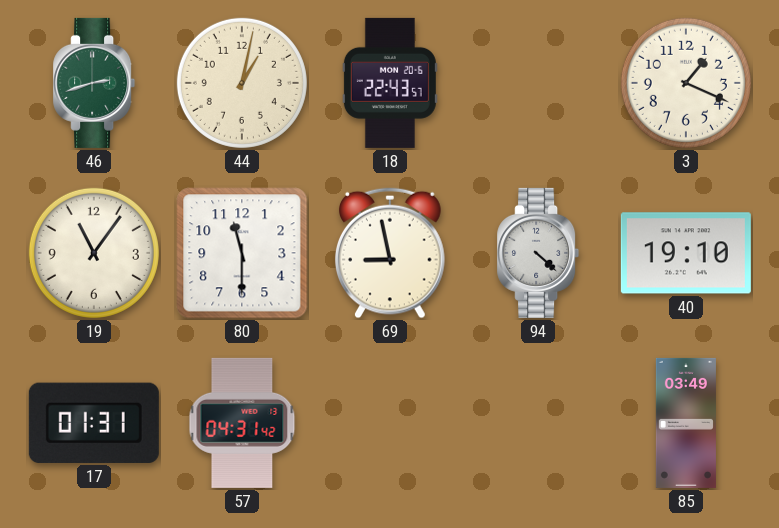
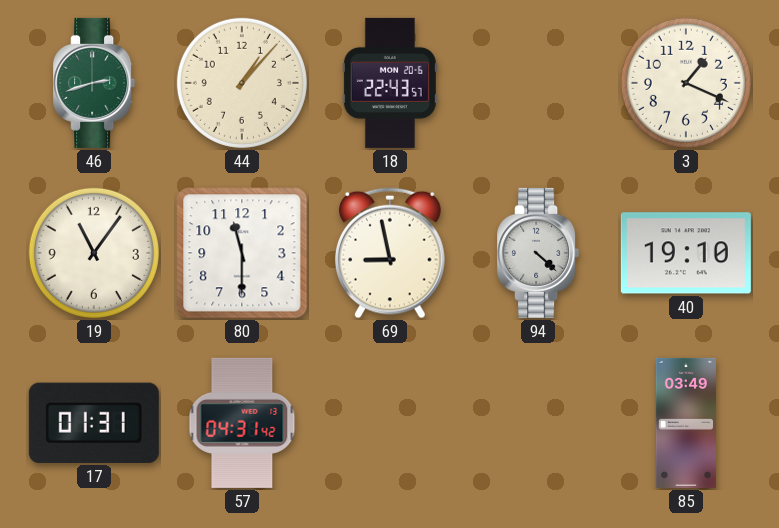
44: 1:02 -> 1:07
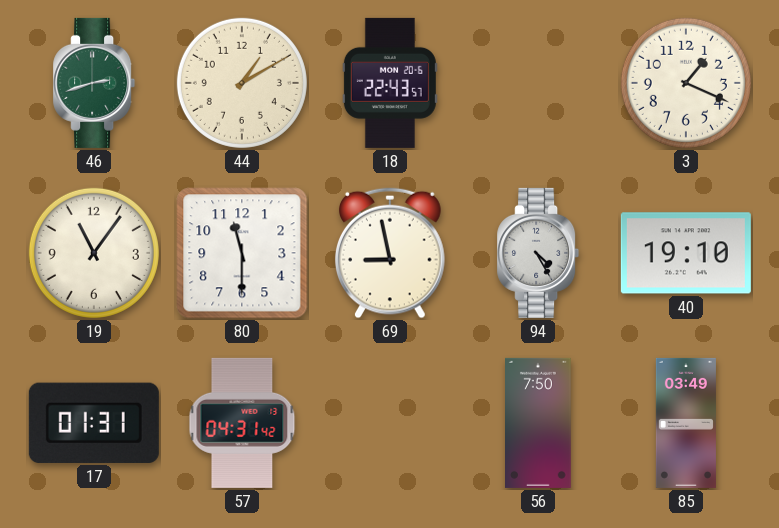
44: 1:07 -> 1:10
94: 4:22 -> 4:25
56: none -> 7:50
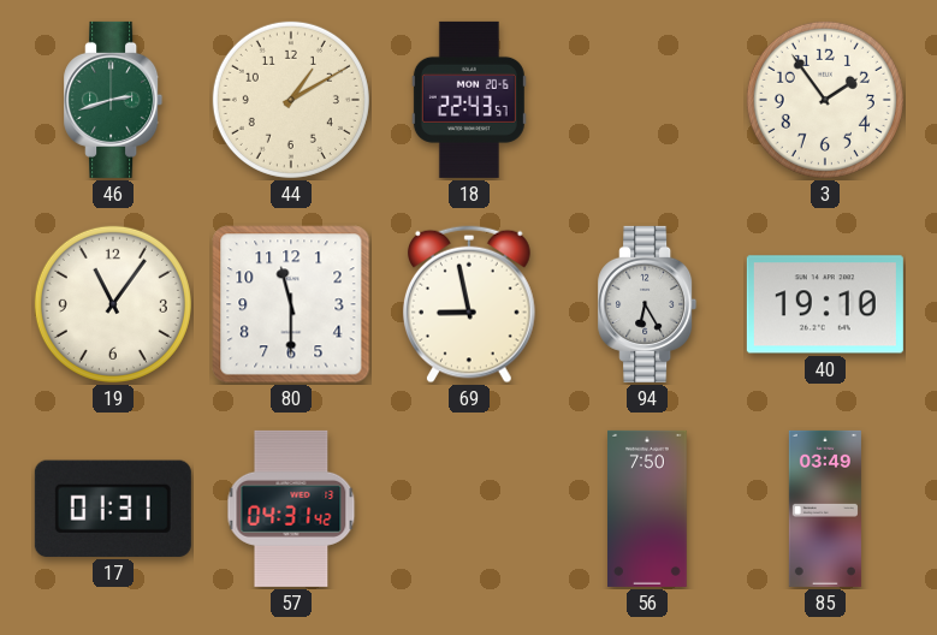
3: 1:19 -> 1:54
94: 4:25 -> 6:25
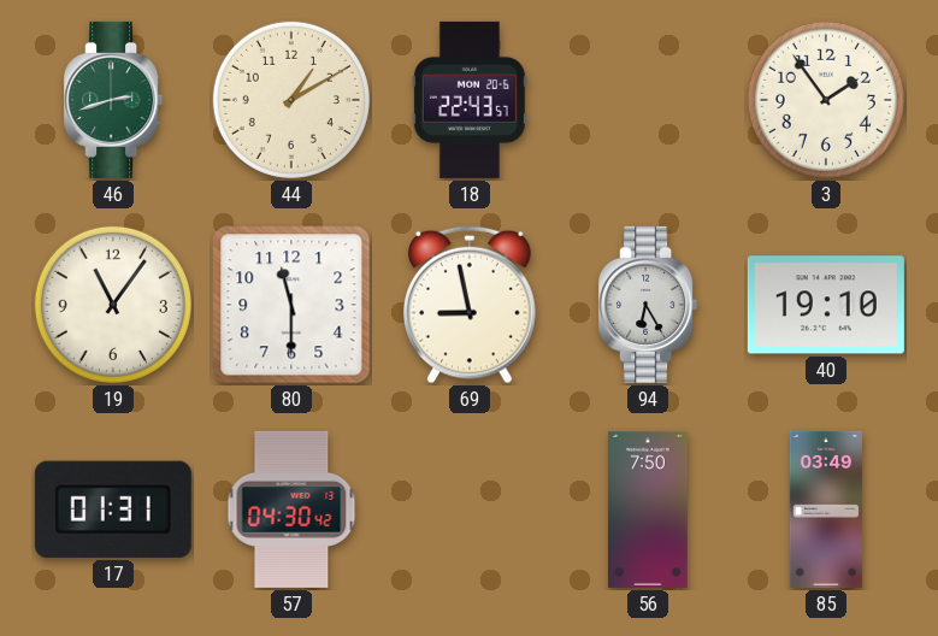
57: 04:31 -> 04:30
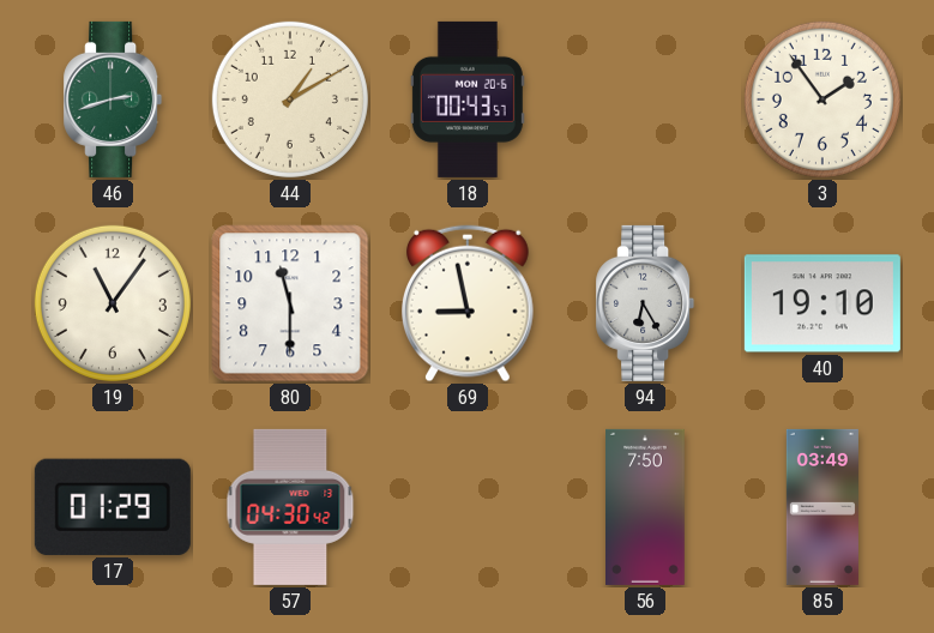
18: 22:43 -> 00:43
17: 01:31 -> 01:29
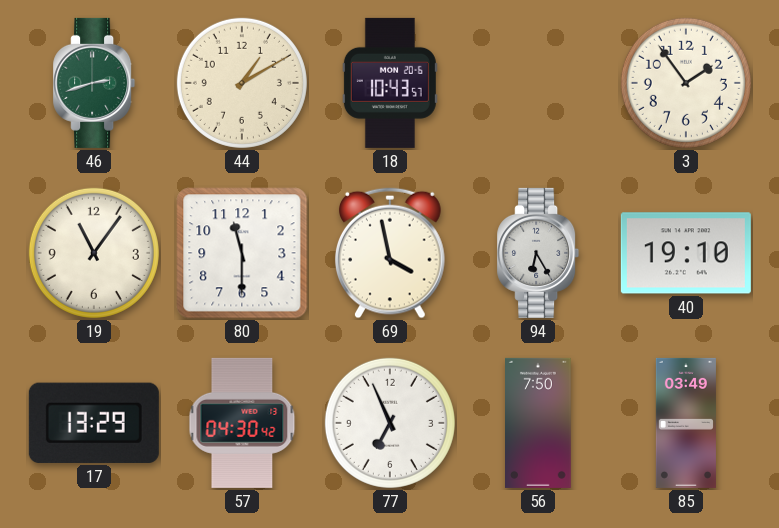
18: 00:43 -> 10:43
69: 8:58 -> 3:58
17: 01:29 -> 13:29
77: none -> 6:56
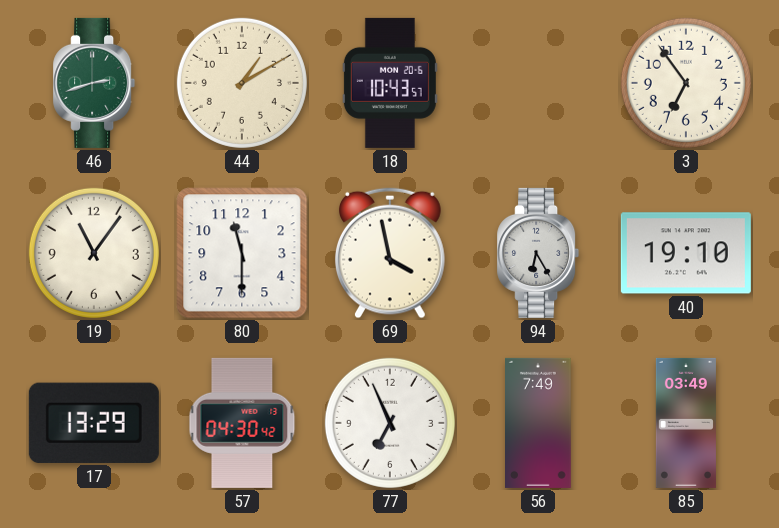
3: 1:54 -> 6:54
56: 7:50 -> 7:49
